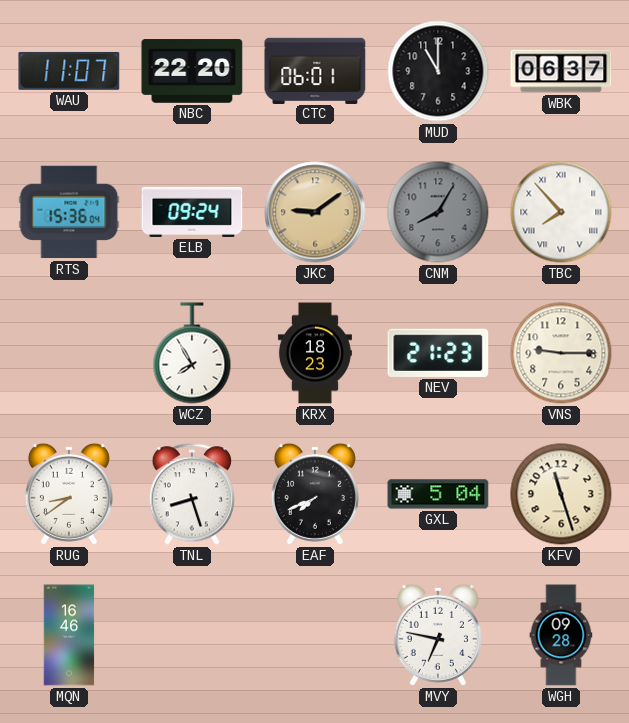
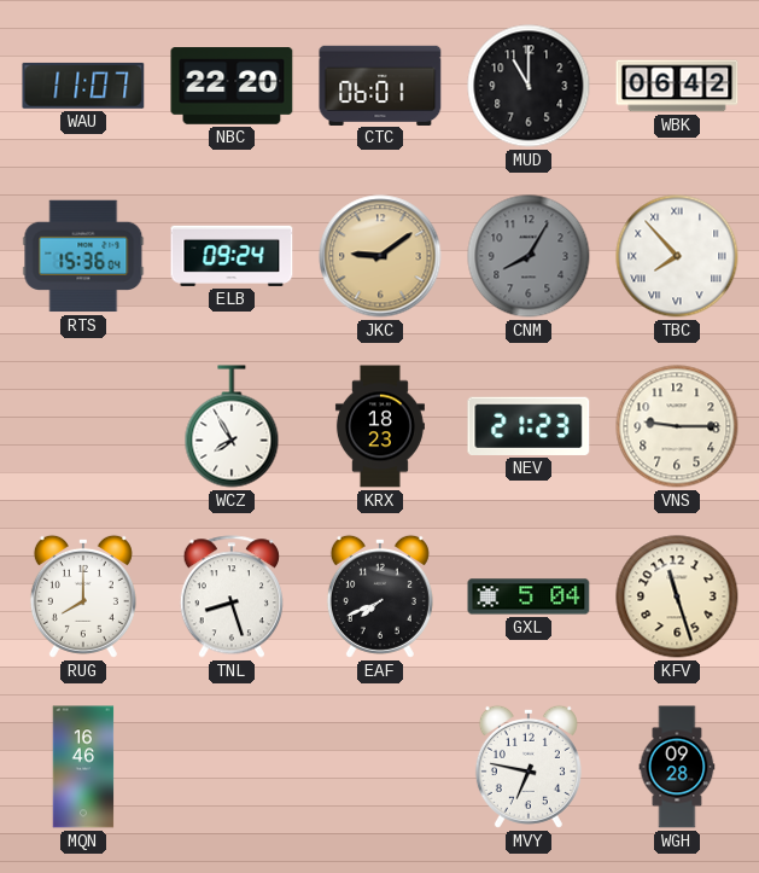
WBK: 06:37 -> 06:42
RUG: 8:39 -> 8:00
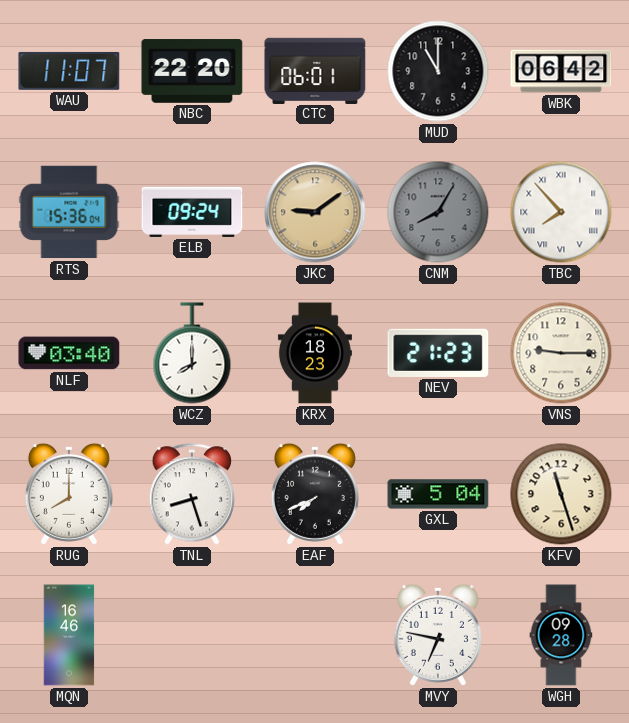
NLF: none -> 03:40
WCZ: 7:55 -> 8:00
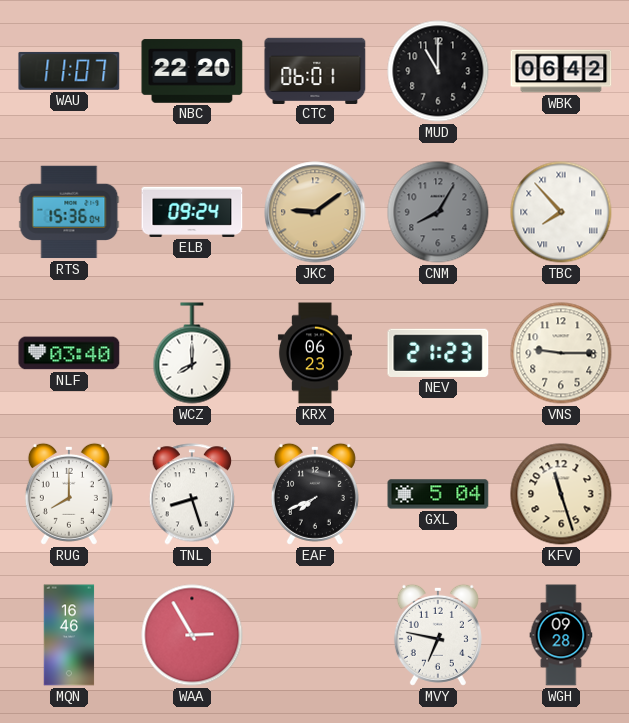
KRX: 18:23 -> 06:23
WAA: none -> 2:55
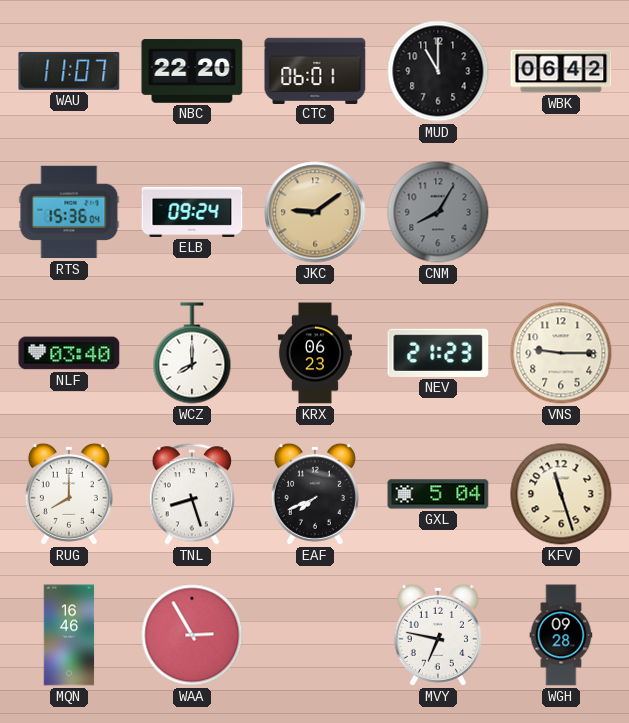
TBC: 7:53 -> none
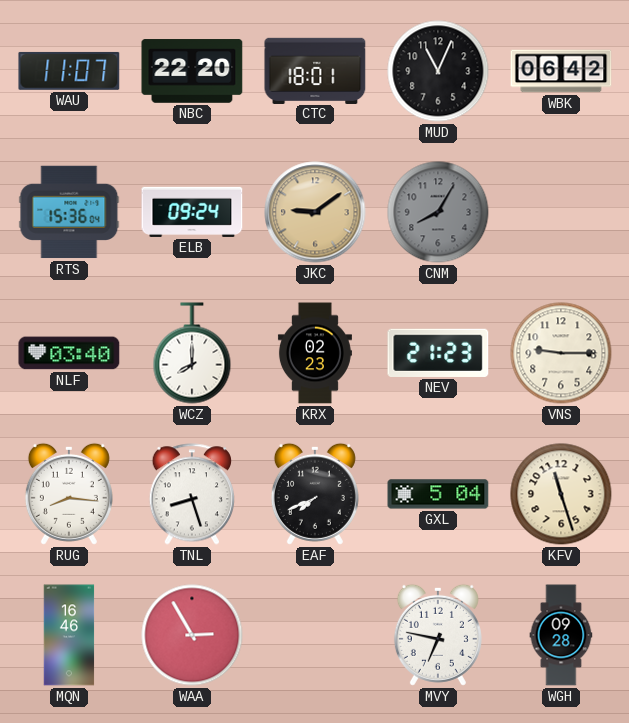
CTC: 06:01 -> 18:01
MUD: 11:00 -> 11:04
KRX: 06:23 -> 02:23
RUG: 8:00 -> 8:16
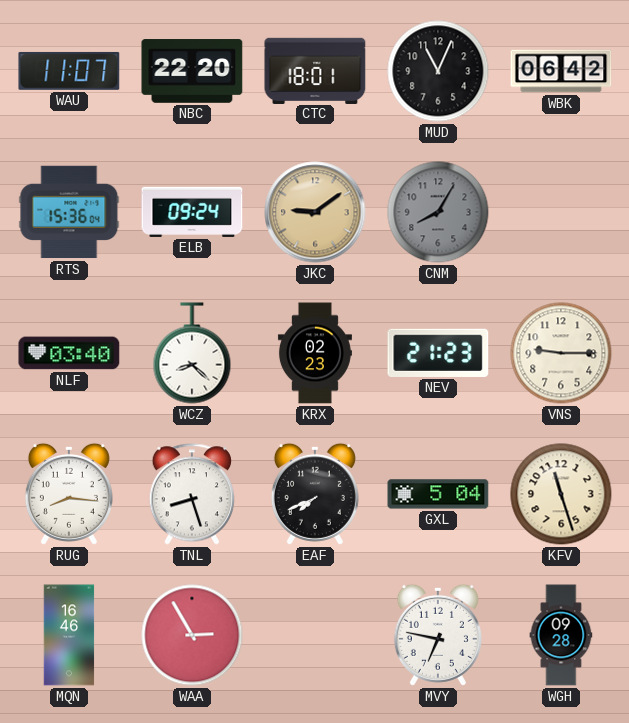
WCZ: 8:00 -> 8:22
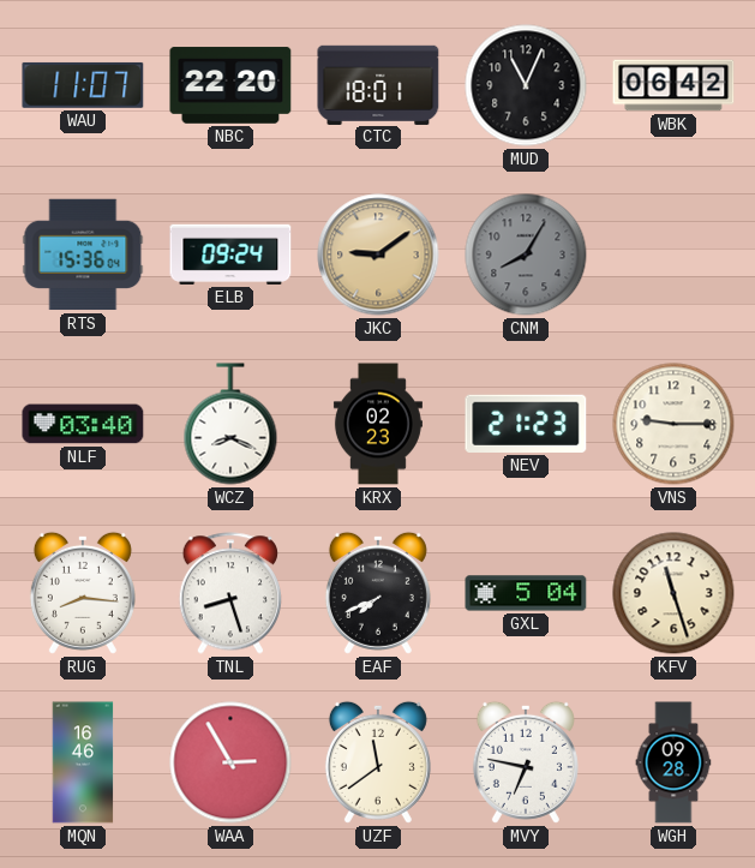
WCZ: 8:22 -> 8:19
UZF: none -> 11:39
